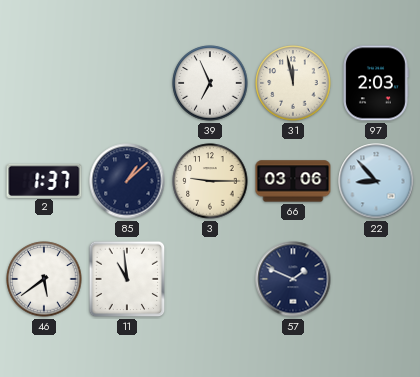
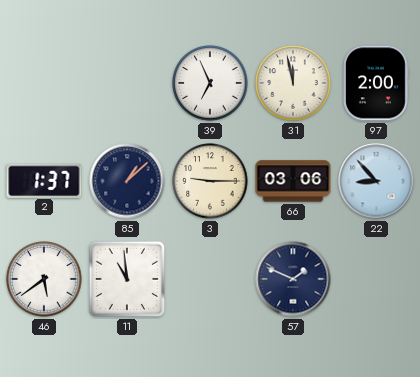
97: 2:03 -> 2:00
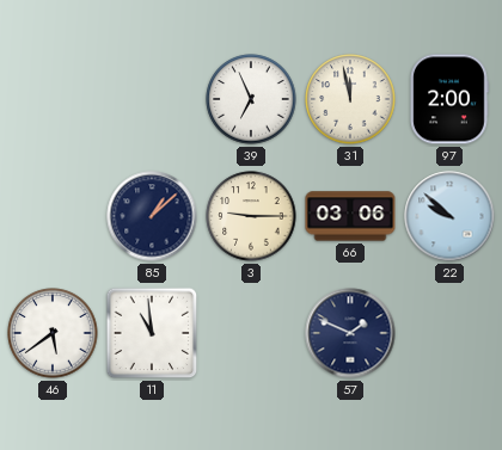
2: 1:37 -> none
22: 8:53 -> 9:52
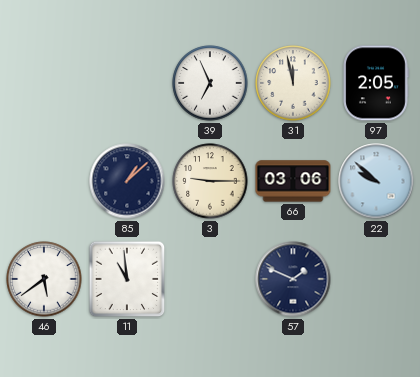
97: 2:00 -> 2:05
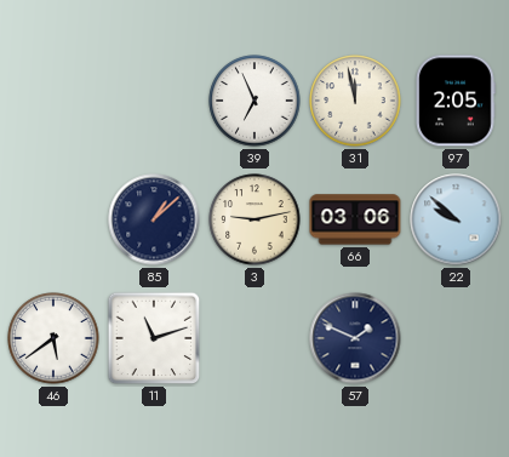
3: 9:15 -> 9:13
11: 10:59 -> 11:12
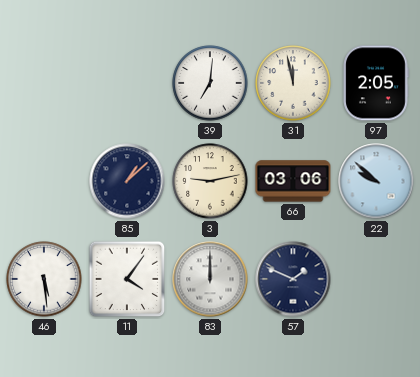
39: 6:56 -> 7:01
46: 5:39 -> 5:29
11: 11:12 -> 4:06
83: none -> 12:00
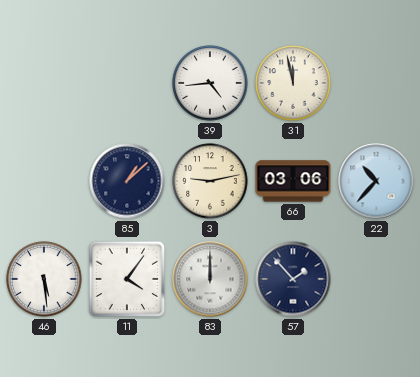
39: 7:01 -> 4:44
97: 2:05 -> none
22: 9:52 -> 10:37
57: 1:49 -> 1:53
